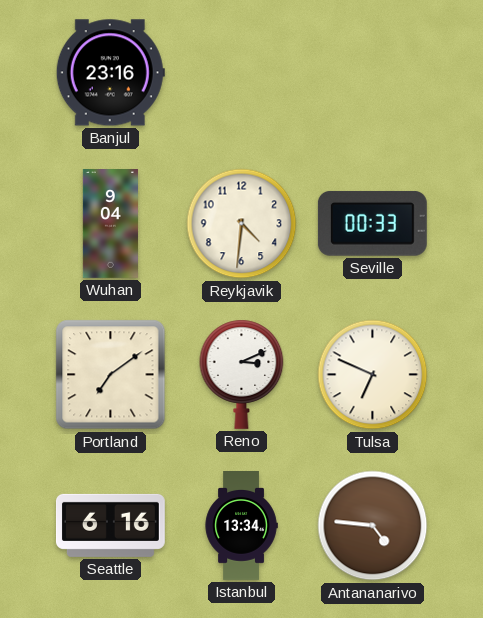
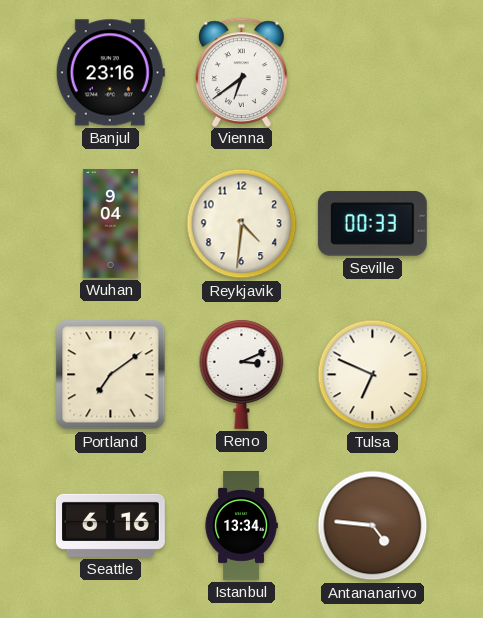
Vienna: none -> 6:39
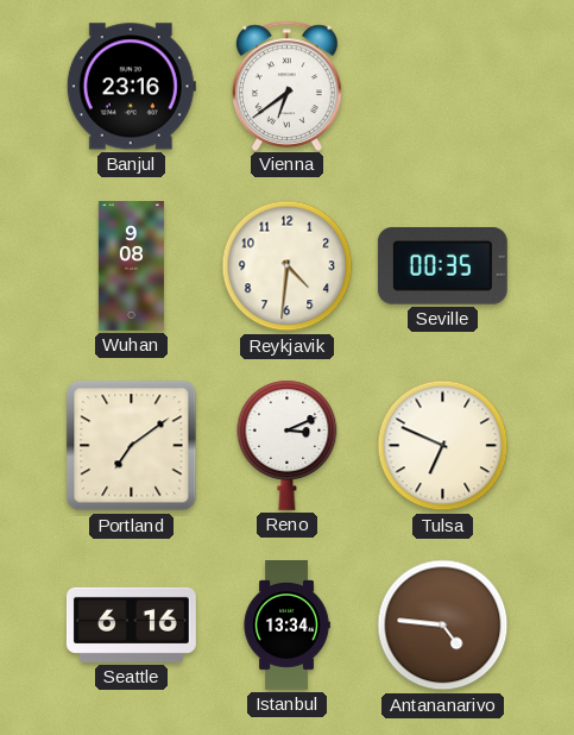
Wuhan: 9:04 -> 9:08
Seville: 00:33 -> 00:35
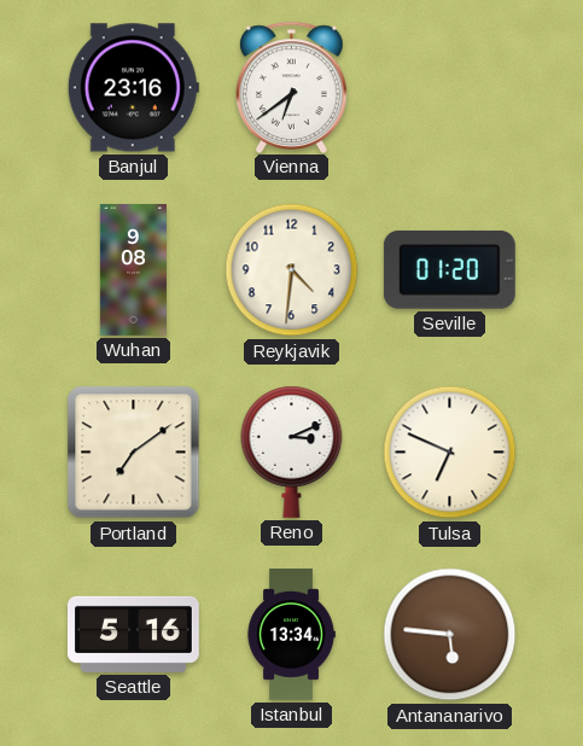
Seville: 00:35 -> 01:20
Seattle: 6:16 -> 5:16
Antananarivo: 4:46 -> 5:46
